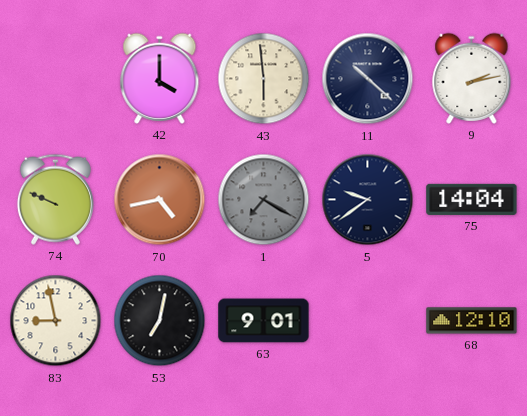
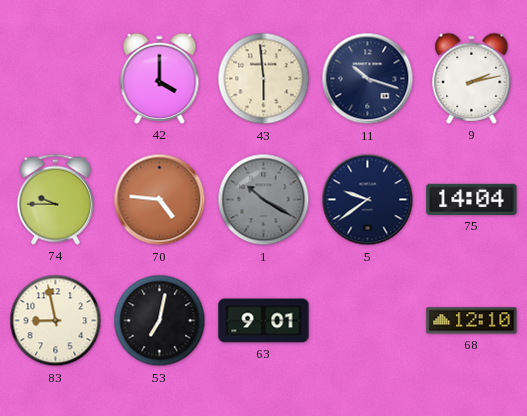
11: 10:22 -> 10:18
74: 9:49 -> 9:45
70: 4:43 -> 4:46
1: 7:20 -> 10:20
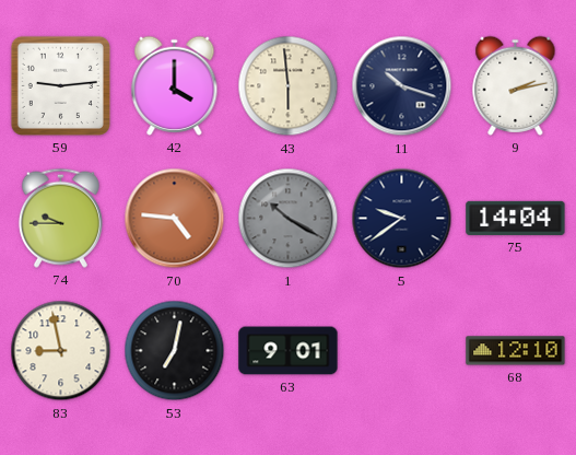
59: none -> 9:14
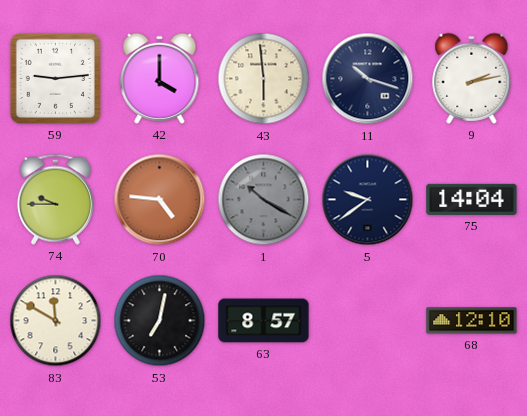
83: 8:58 -> 11:50
63: 9:01 -> 8:57
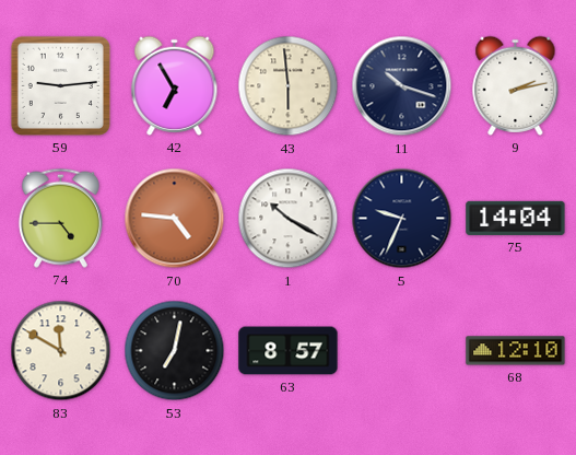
42: 4:00 -> 6:55
74: 9:45 -> 4:45
1 dial: grey -> white
5: 9:39 -> 9:34
